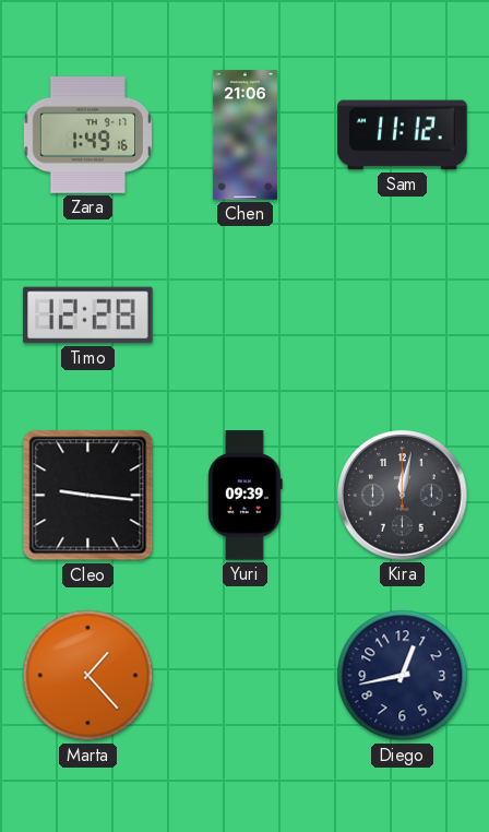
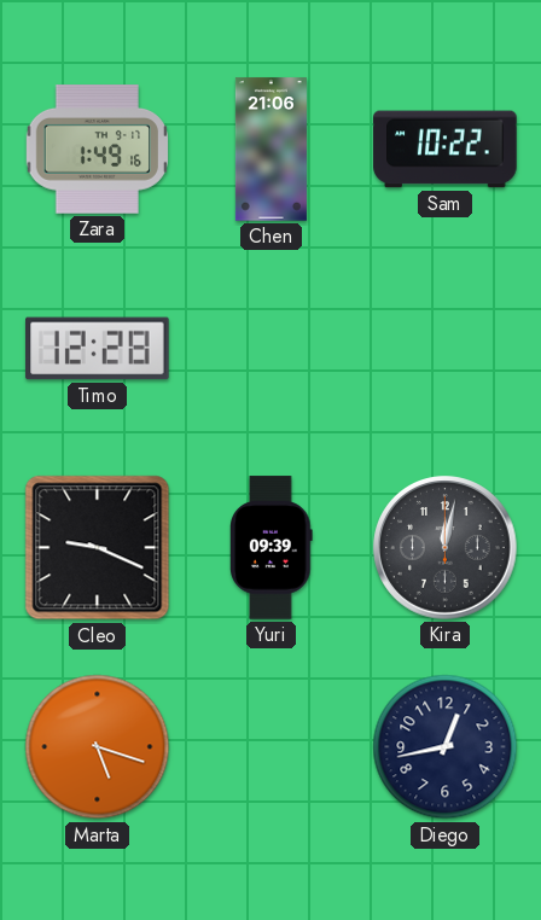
Sam: 11:12 -> 10:22
Cleo: 9:16 -> 9:19
Marta: 1:23 -> 5:18
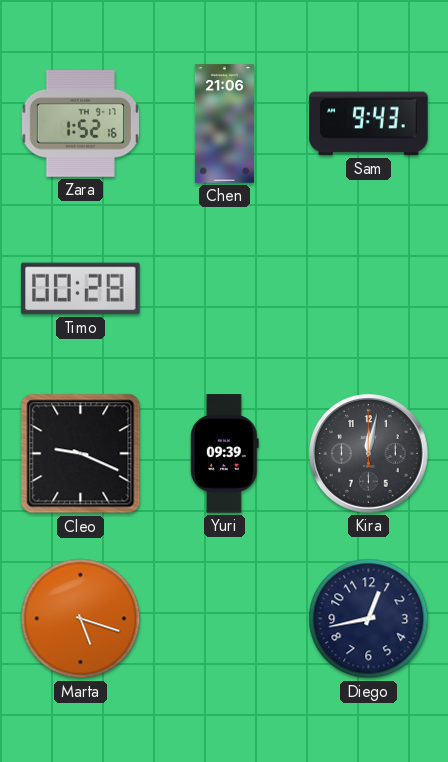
Zara: 1:49 -> 1:52
Sam: 10:22 -> 9:43
Timo: 12:28 -> 00:28
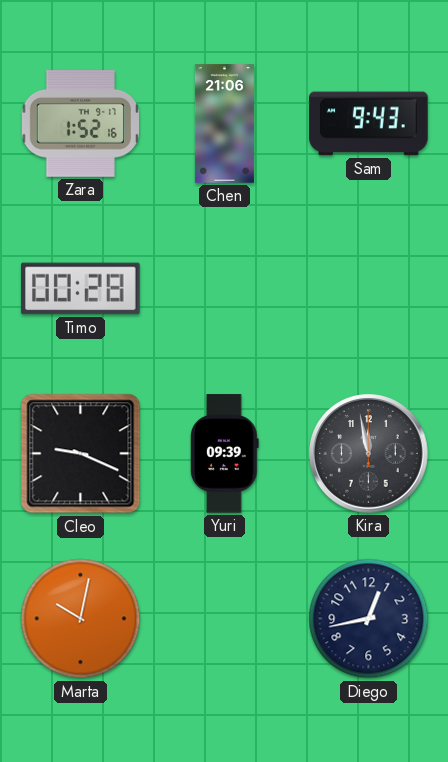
Kira: 12:02 -> 11:58
Marta: 5:18 -> 10:02
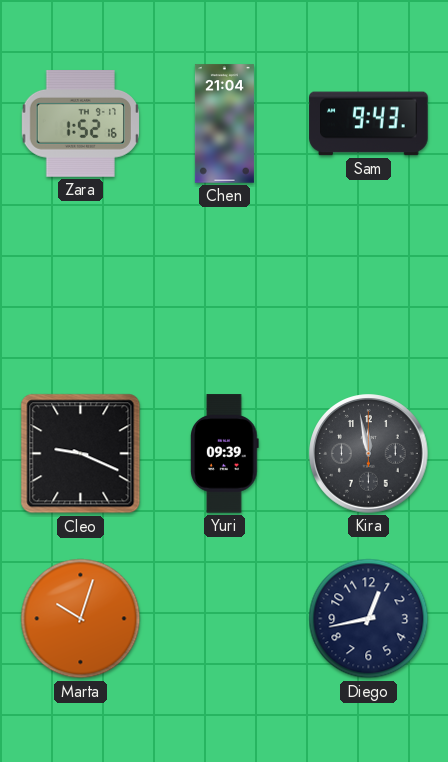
Chen: 21:06 -> 21:04
Timo: 00:28 -> none
Marta: 10:02 -> 10:03
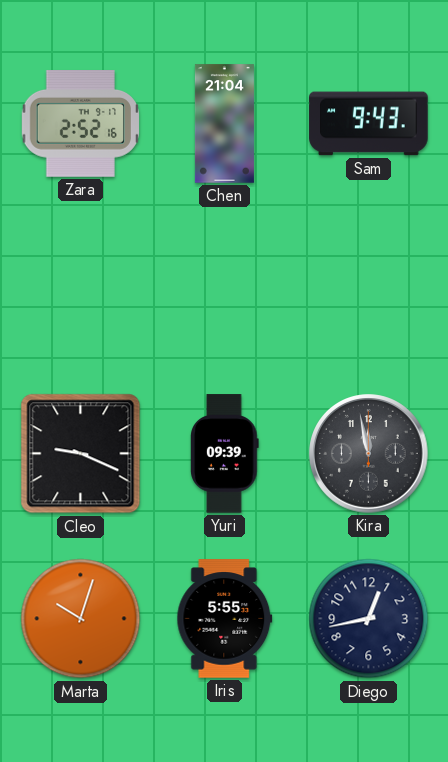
Zara: 1:52 -> 2:52
Iris: none -> 5:55
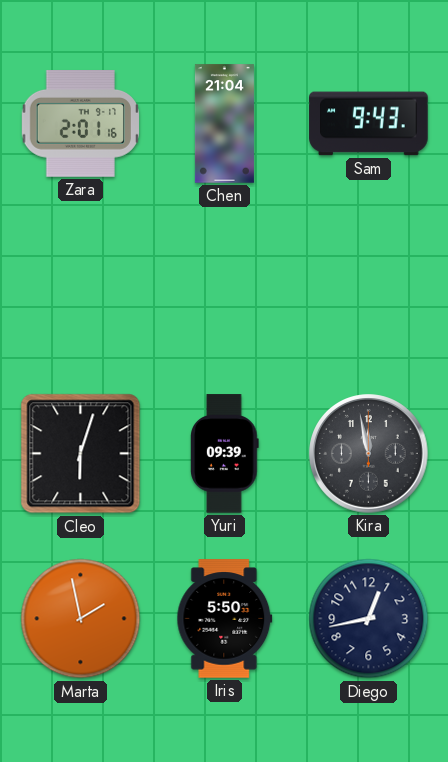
Zara: 2:52 -> 2:01
Cleo: 9:19 -> 6:03
Marta: 10:03 -> 1:58
Iris: 5:55 -> 5:50
